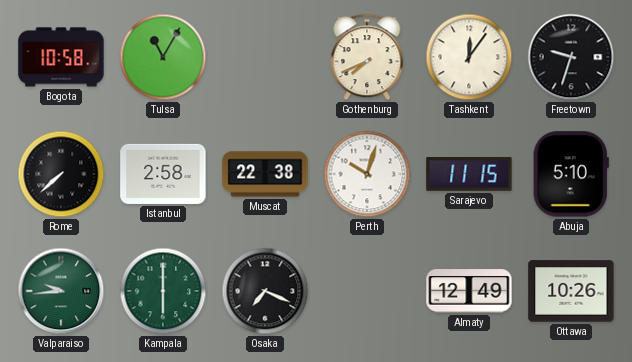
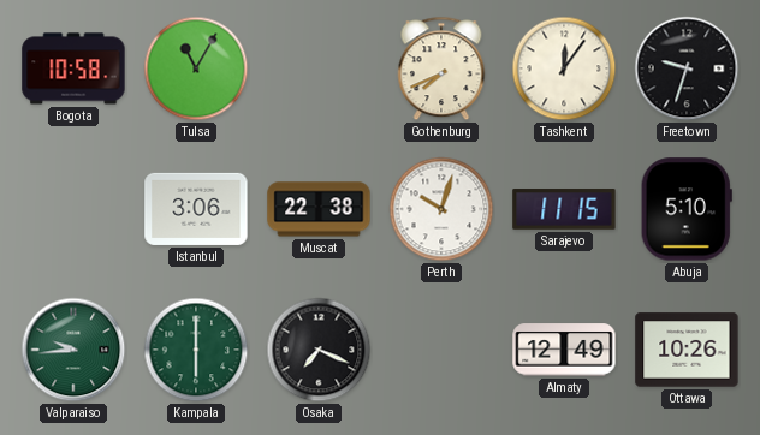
Rome: 7:38 -> none
Istanbul: 2:58 -> 3:06
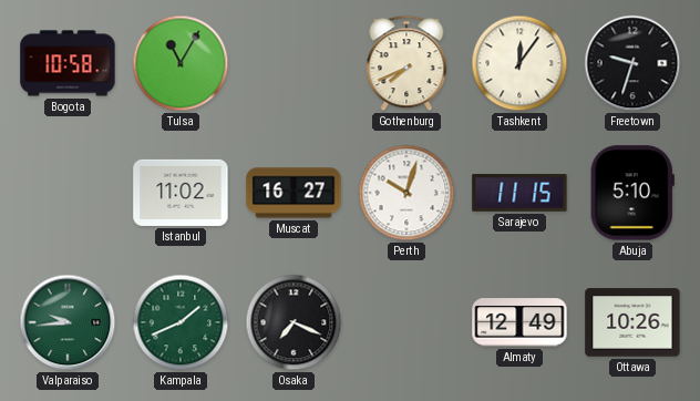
Istanbul: 3:06 -> 11:02
Muscat: 22:38 -> 16:27
Kampala: 6:00 -> 1:41
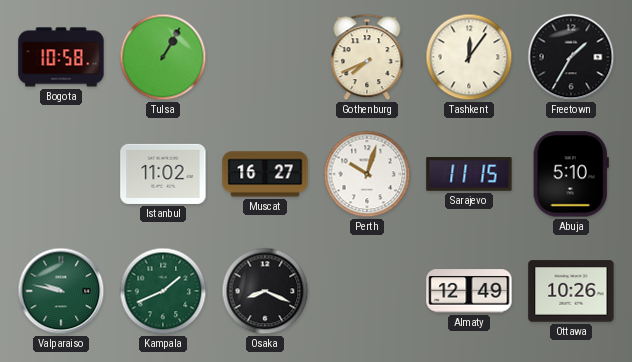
Tulsa: 11:05 -> 1:05
Freetown: 9:33 -> 1:35
Valparaiso: 9:44 -> 9:47
Osaka: 7:19 -> 8:19
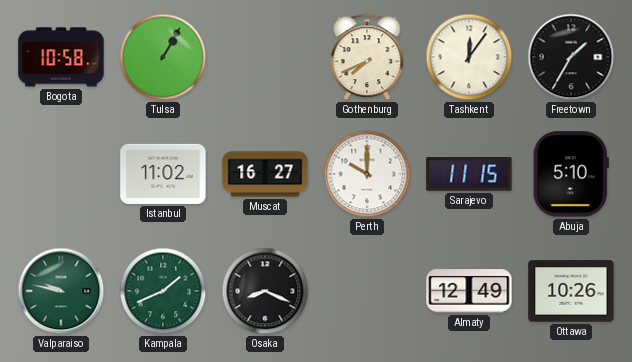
Perth: 10:03 -> 10:00
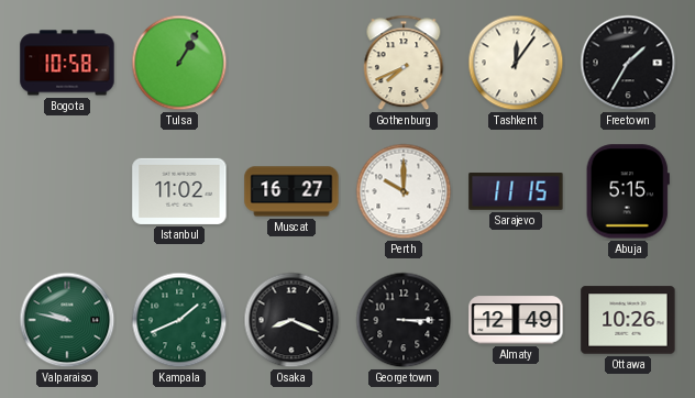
Abuja: 5:10 -> 5:15
Georgetown: none -> 3:15
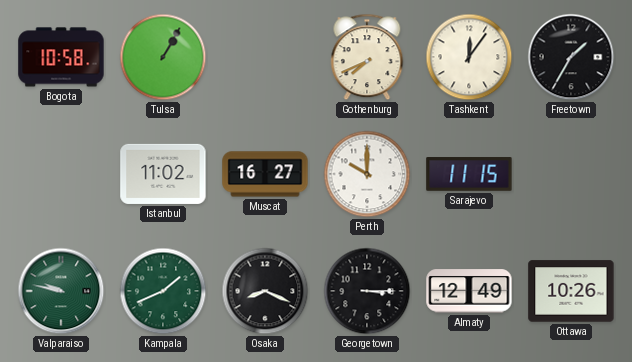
Abuja: 5:15 -> none
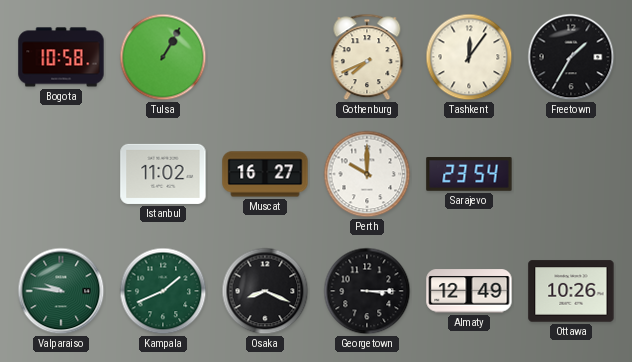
Sarajevo: 11:15 -> 23:54
Valparaiso: 9:47 -> 9:46
